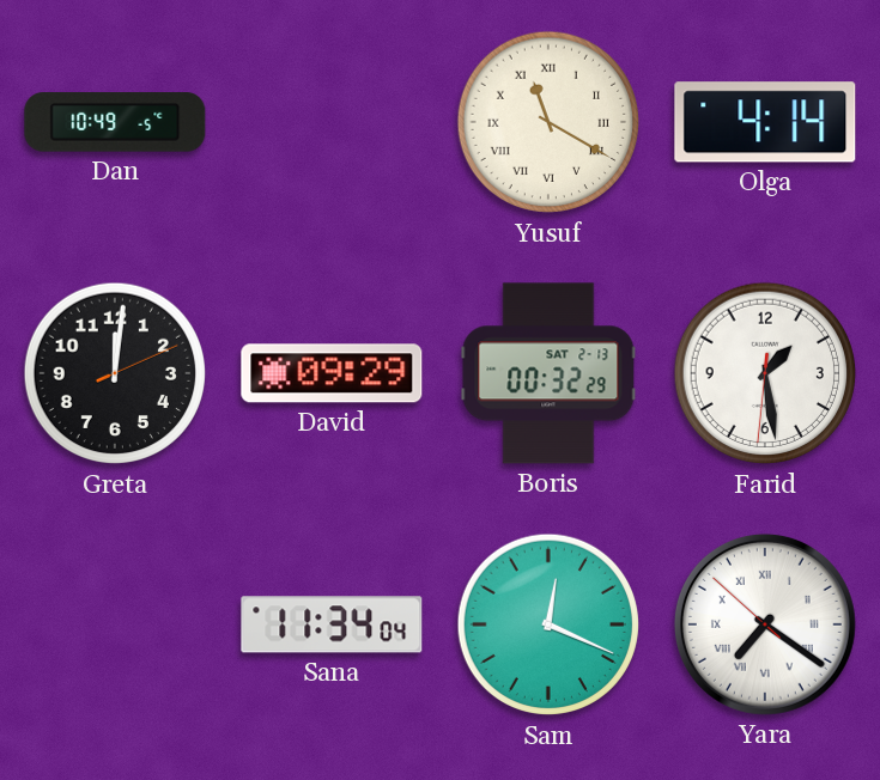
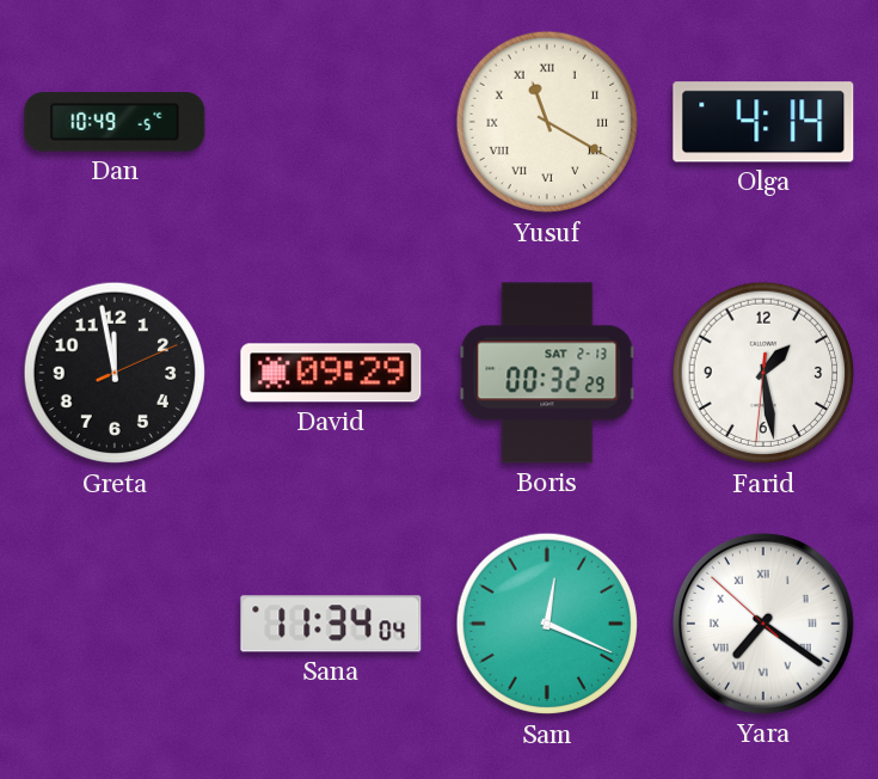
Greta: 12:01 -> 11:58
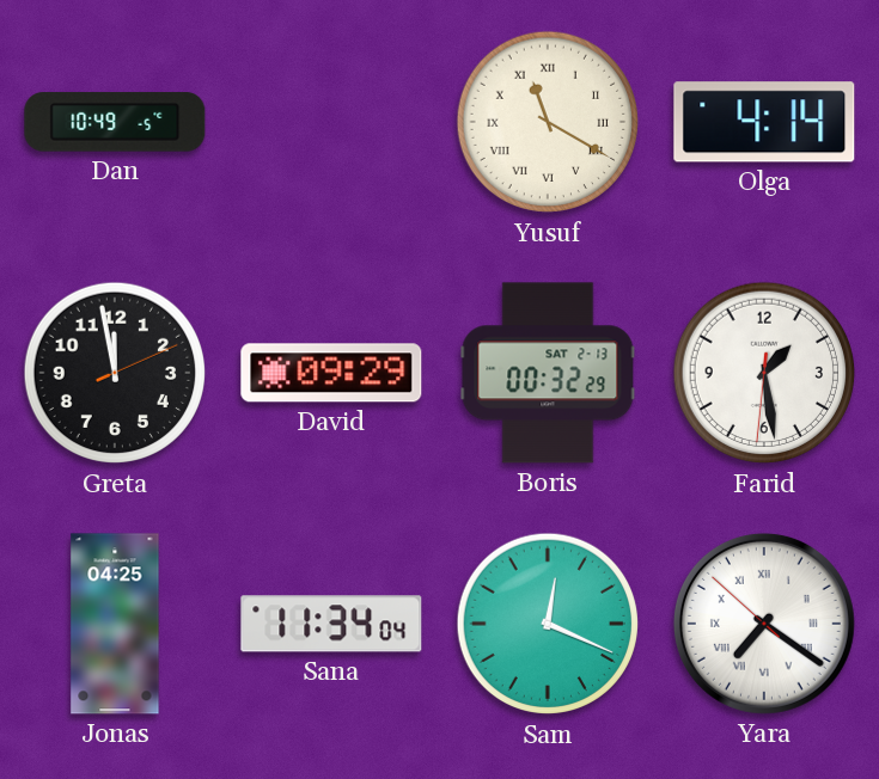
Jonas: none -> 04:25
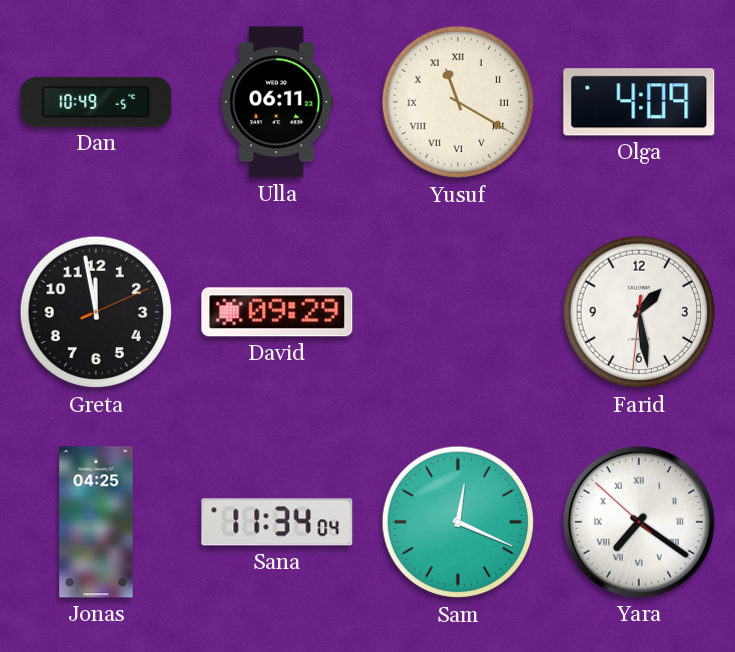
Ulla: none -> 06:11
Olga: 4:14 -> 4:09
Boris: 00:32 -> none
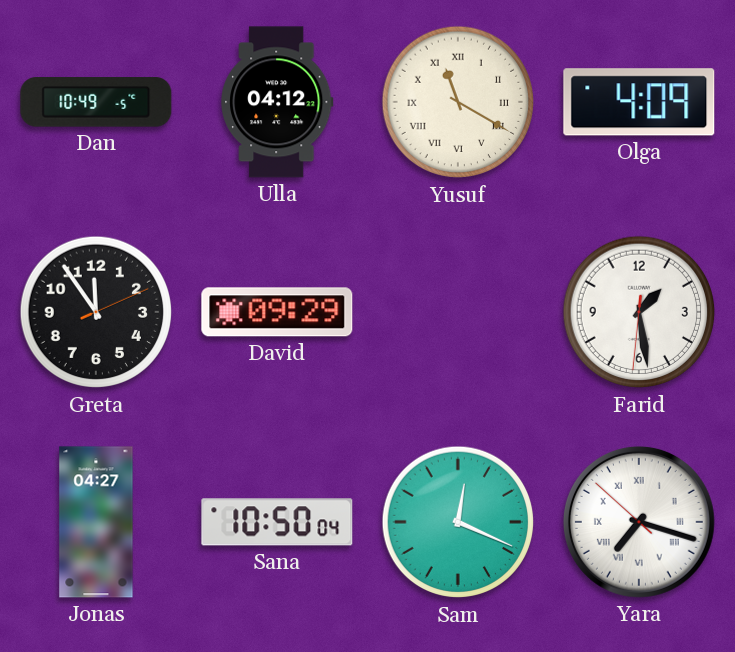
Ulla: 06:11 -> 04:12
Greta: 11:58 -> 11:54
Jonas: 04:25 -> 04:27
Sana: 11:34 -> 10:50
Yara: 7:20 -> 7:17
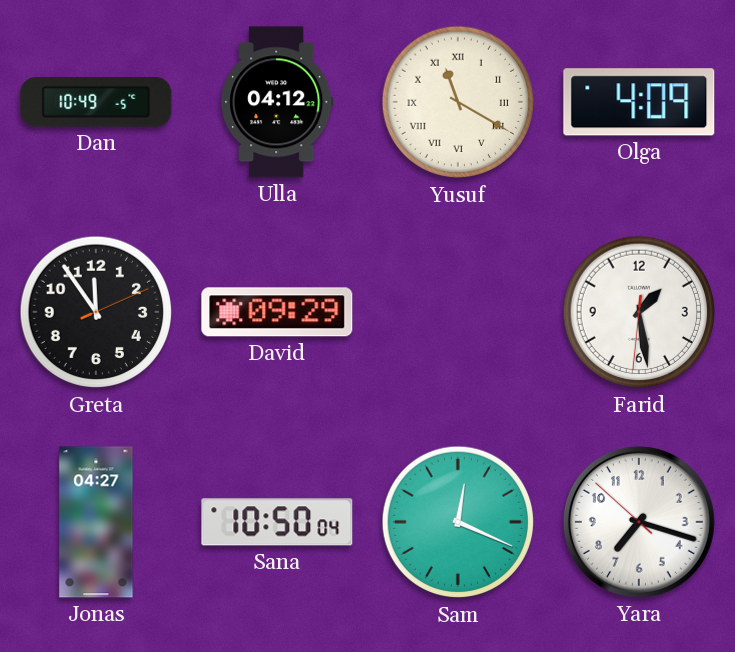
Yara numerals: Roman -> Arabic
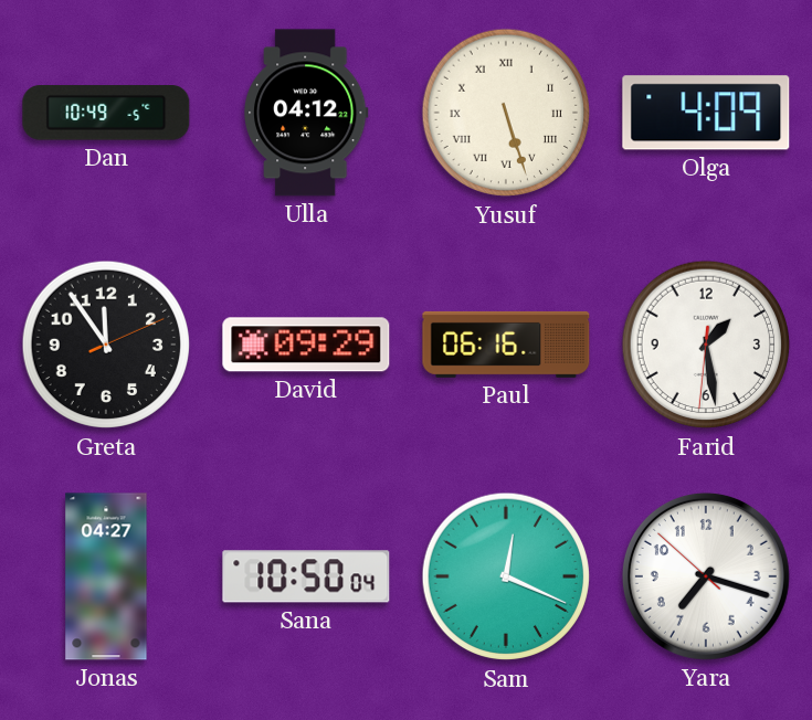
Yusuf: 11:20 -> 5:27
Paul: none -> 06:16
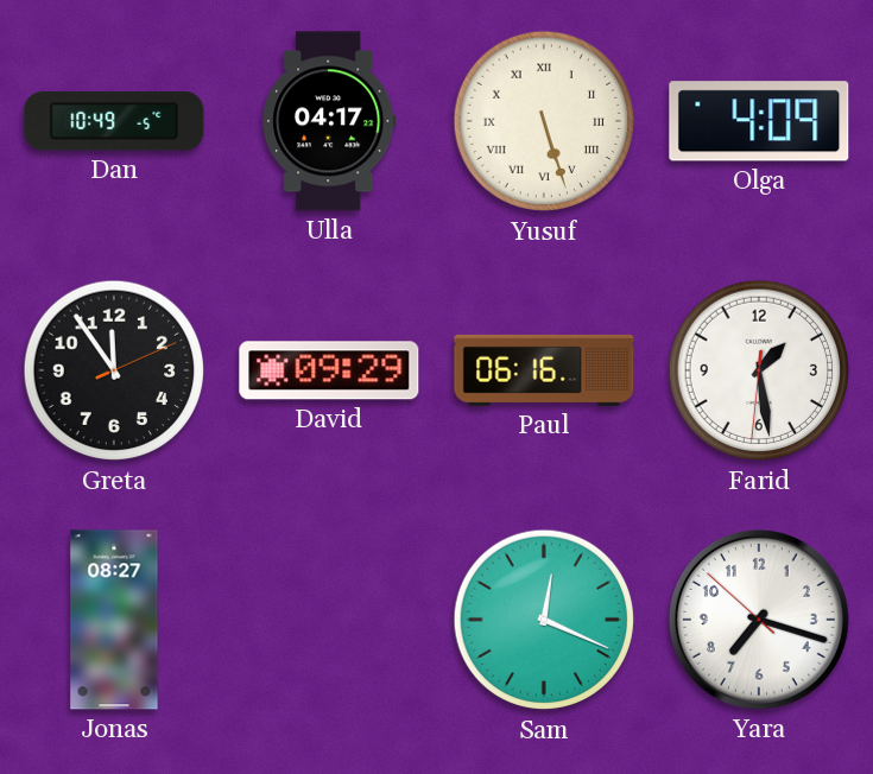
Ulla: 04:12 -> 04:17
Jonas: 04:27 -> 08:27
Sana: 10:50 -> none
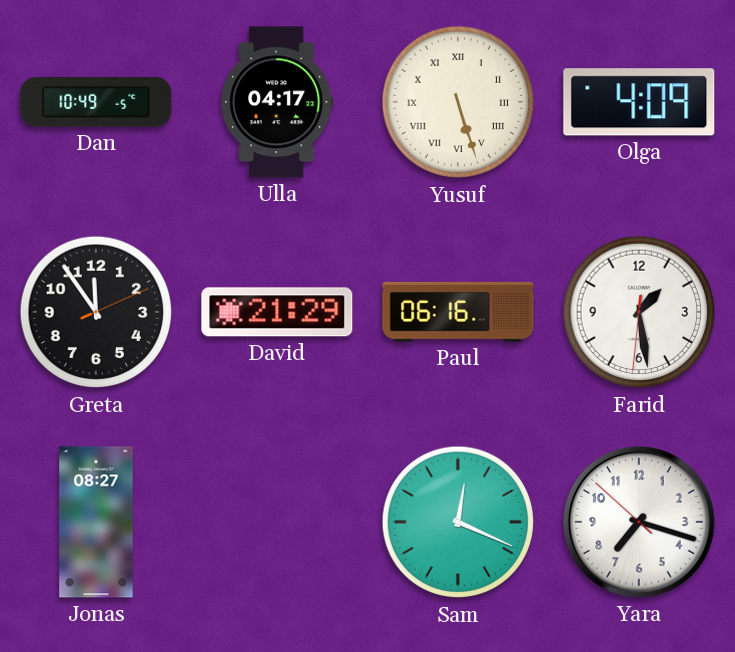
David: 09:29 -> 21:29
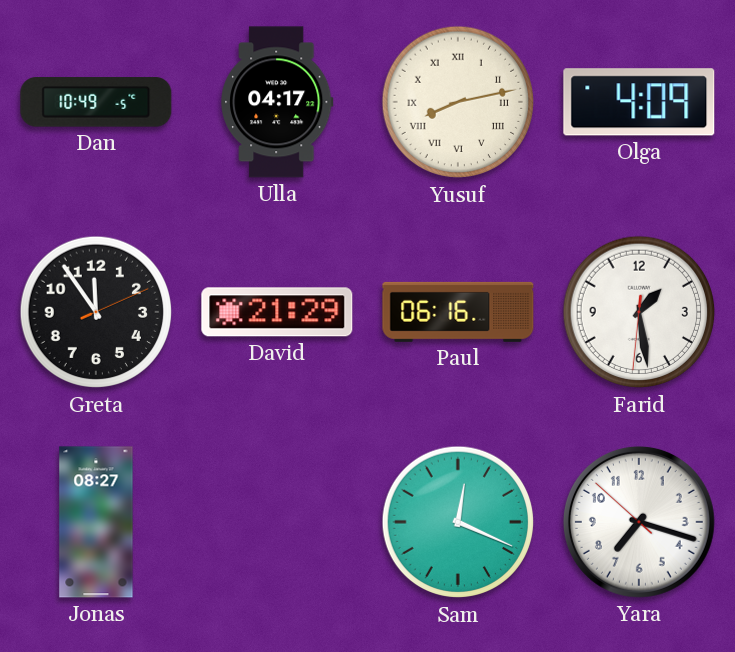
Yusuf: 5:27 -> 8:13
